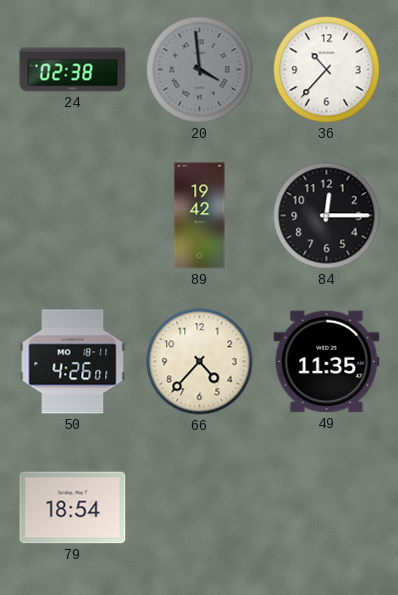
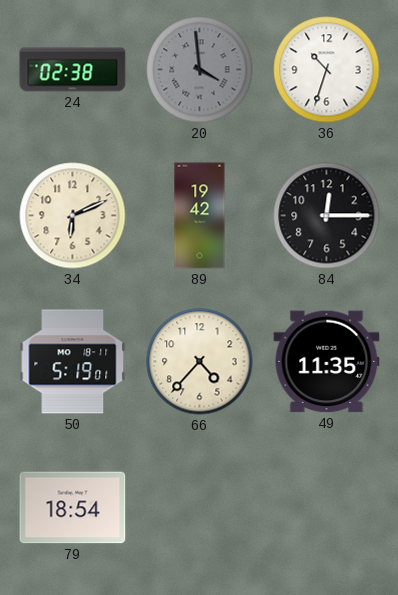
36: 10:37 -> 10:33
34: none -> 6:11
50: 4:26 -> 5:19
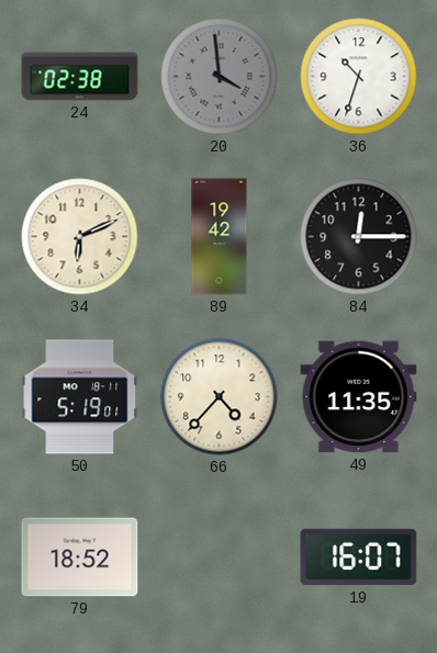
79: 18:54 -> 18:52
19: none -> 16:07
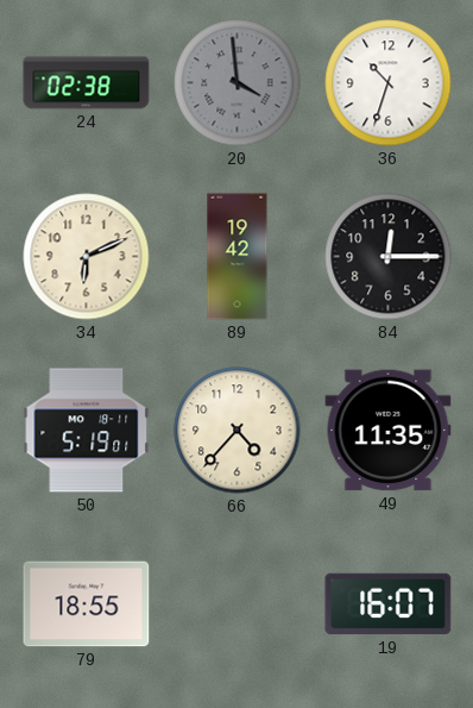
79: 18:52 -> 18:55
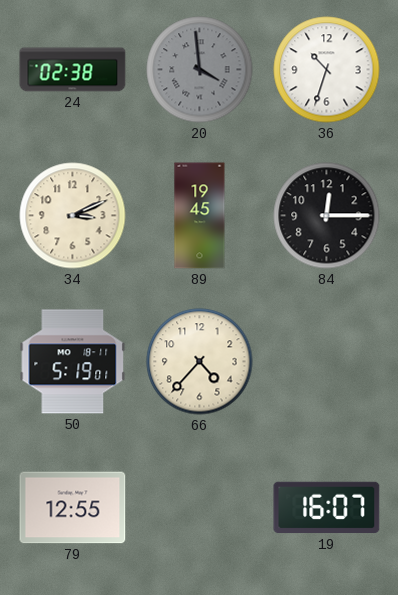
34: 6:11 -> 3:11
89: 19:42 -> 19:45
49: 11:35 -> none
79: 18:55 -> 12:55
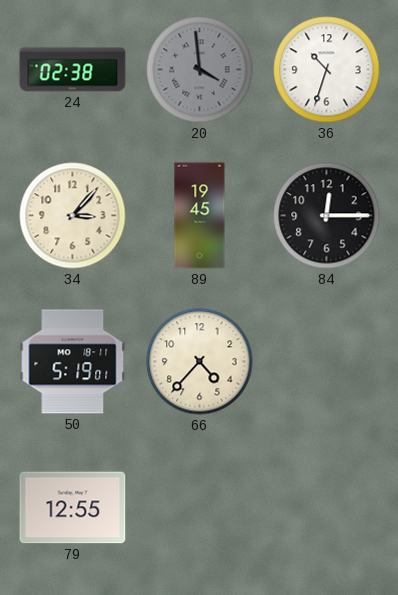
34: 3:11 -> 3:07
19: 16:07 -> none
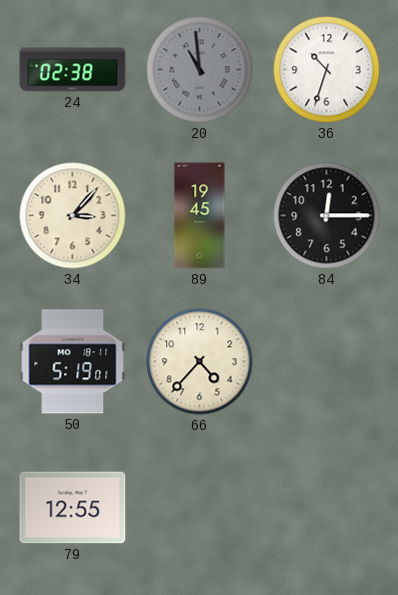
20: 3:59 -> 10:59
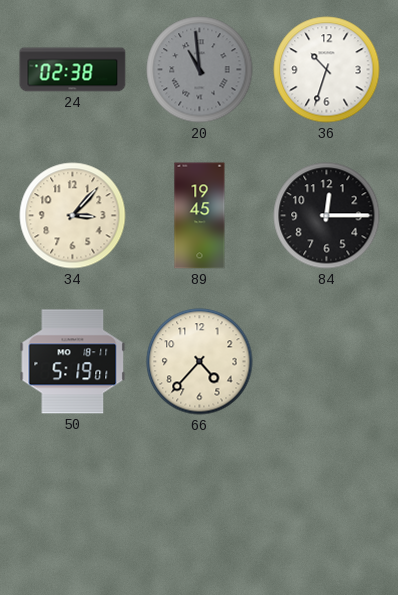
79: 12:55 -> none
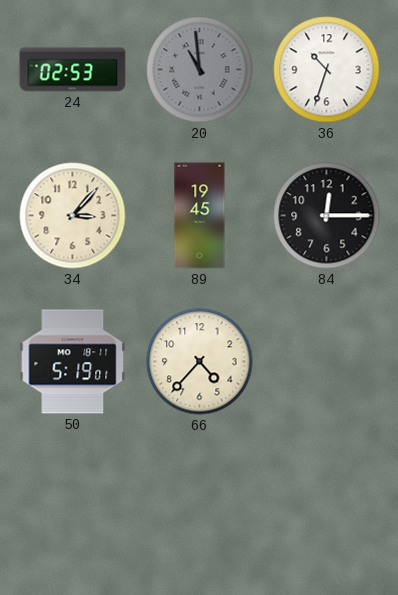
24: 02:38 -> 02:53
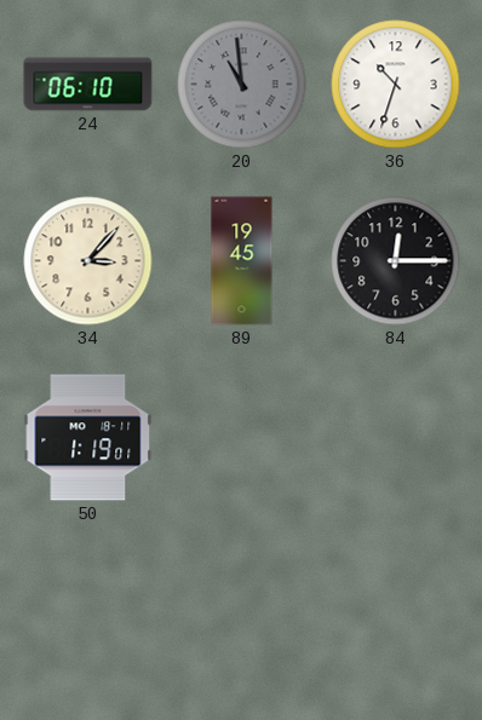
24: 02:53 -> 06:10
50: 5:19 -> 1:19
66: 4:37 -> none
